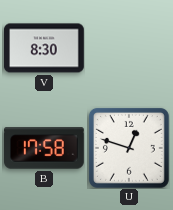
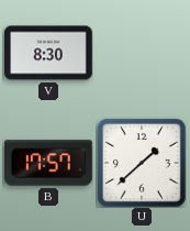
B: 17:58 -> 17:57
U: 12:48 -> 1:38
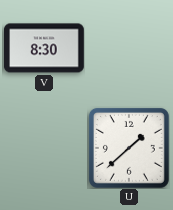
B: 17:57 -> none
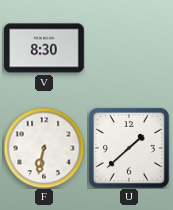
F: none -> 6:32
